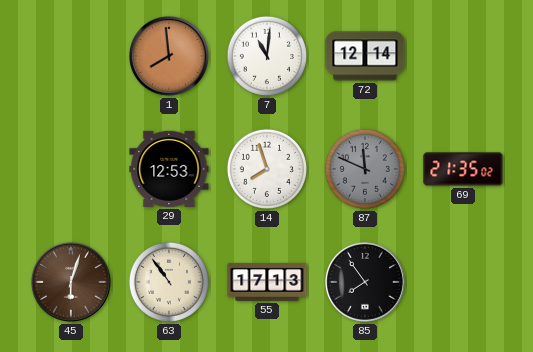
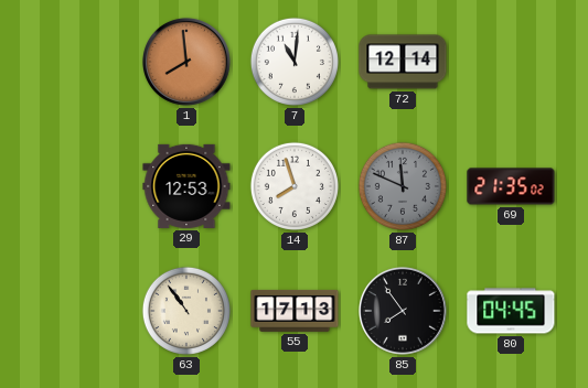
45: 6:03 -> none
80: none -> 04:45
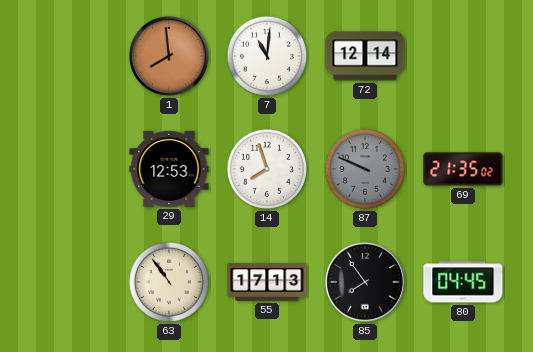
87: 11:49 -> 9:49
